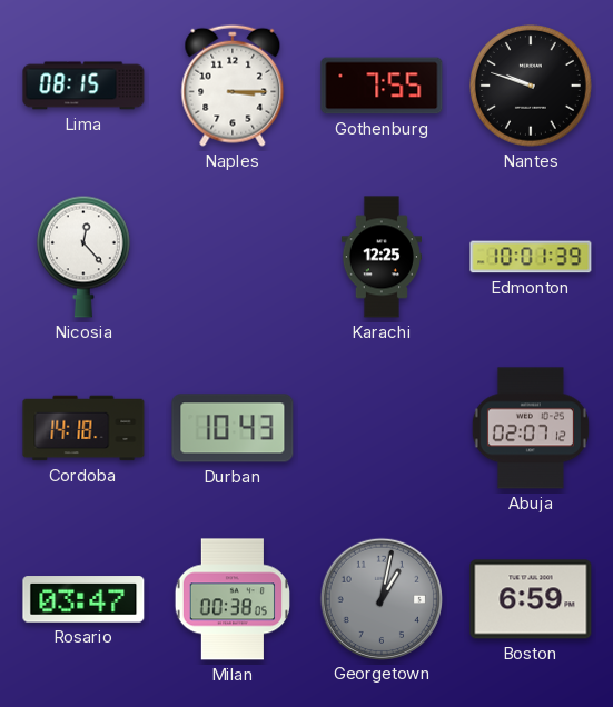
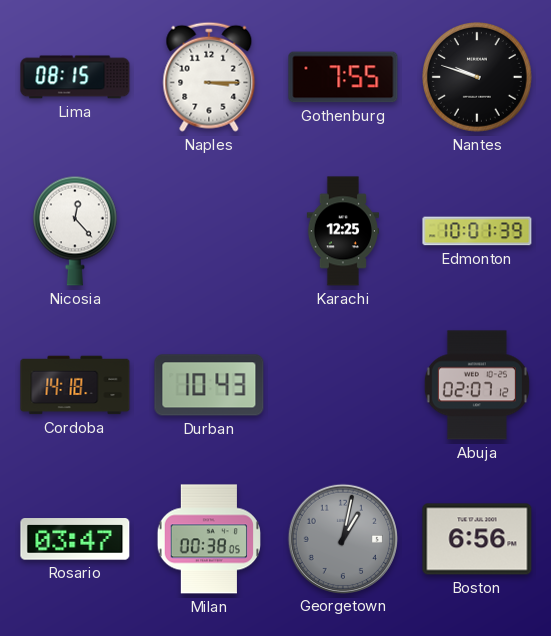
Boston: 6:59 -> 6:56
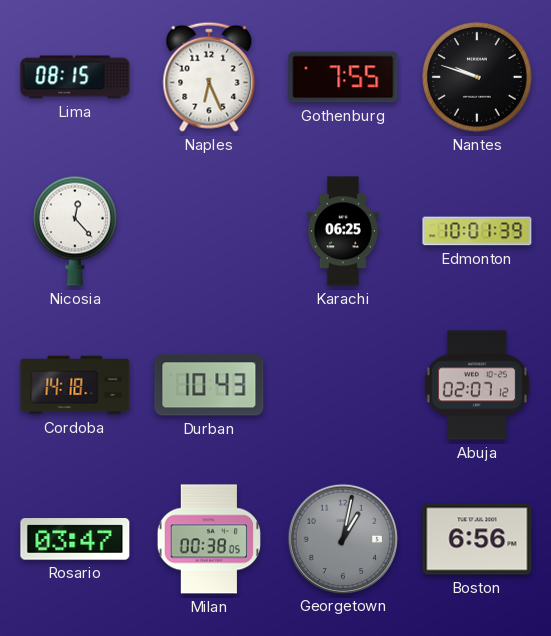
Naples: 3:15 -> 6:26
Karachi: 12:25 -> 06:25
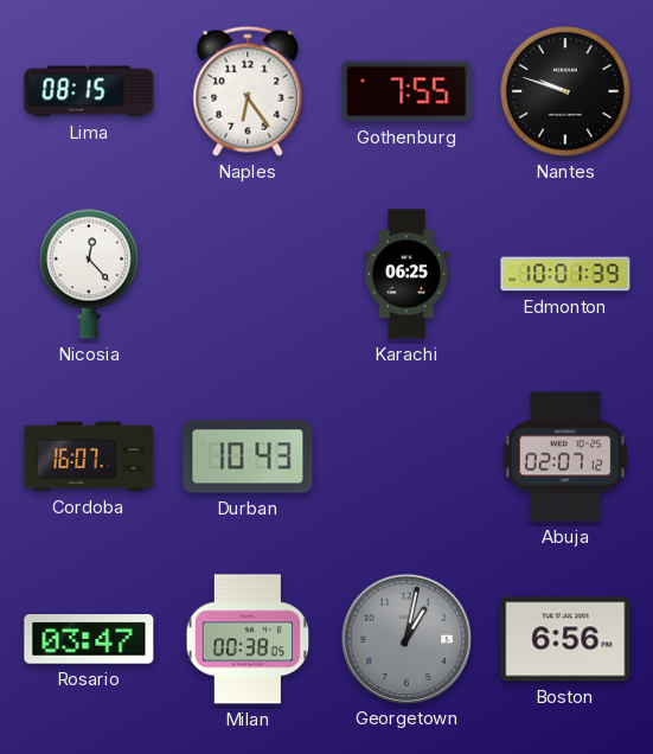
Naples: 6:26 -> 6:24
Cordoba: 14:18 -> 16:07
